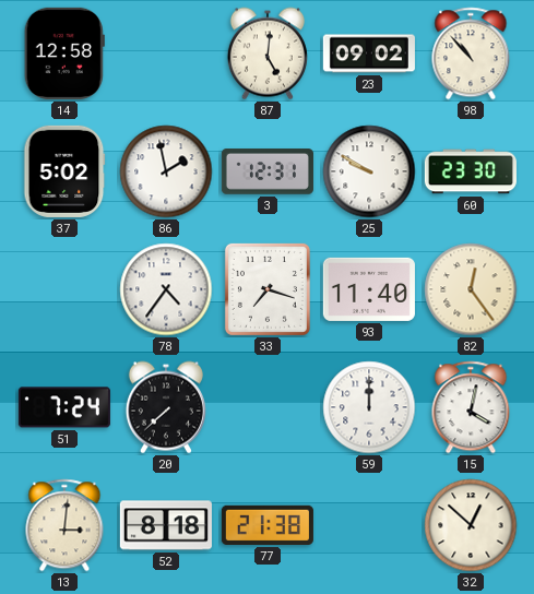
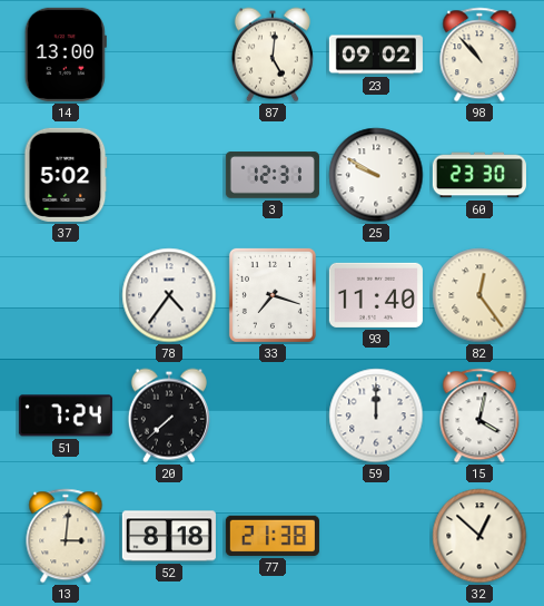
14: 12:58 -> 13:00
86: 1:58 -> none
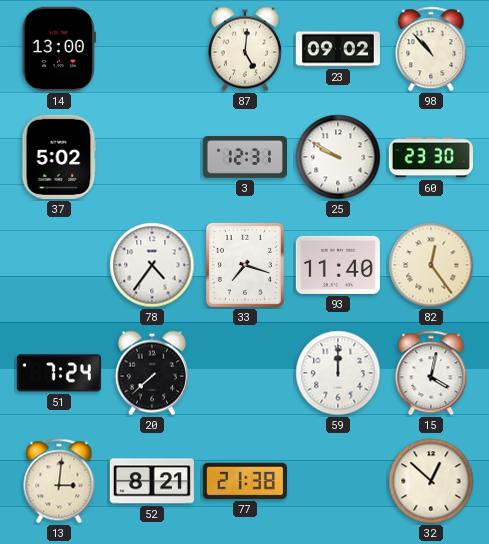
52: 8:18 -> 8:21
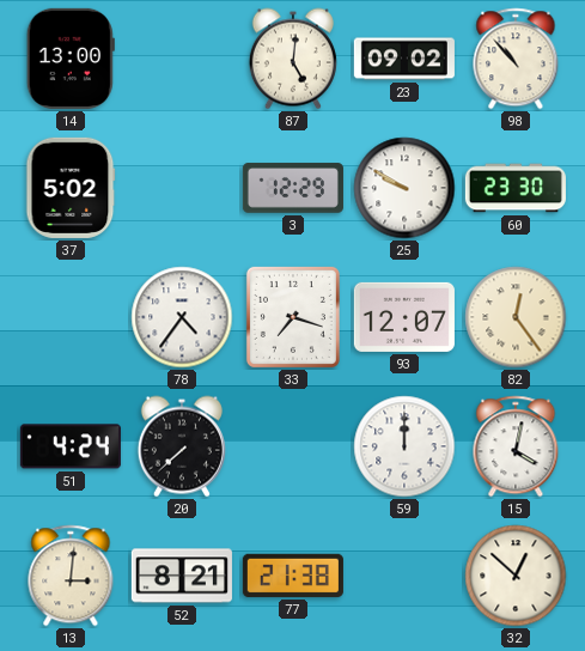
3: 12:31 -> 12:29
93: 11:40 -> 12:07
51: 7:24 -> 4:24
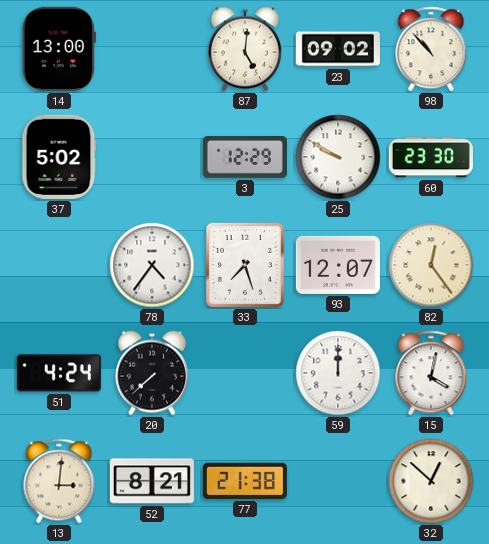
33: 7:18 -> 7:27
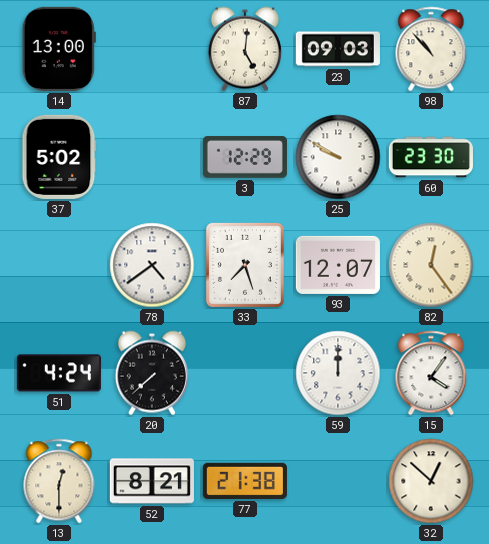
23: 09:02 -> 09:03
78: 4:36 -> 4:39
15: 4:02 -> 4:06
13: 3:01 -> 12:30
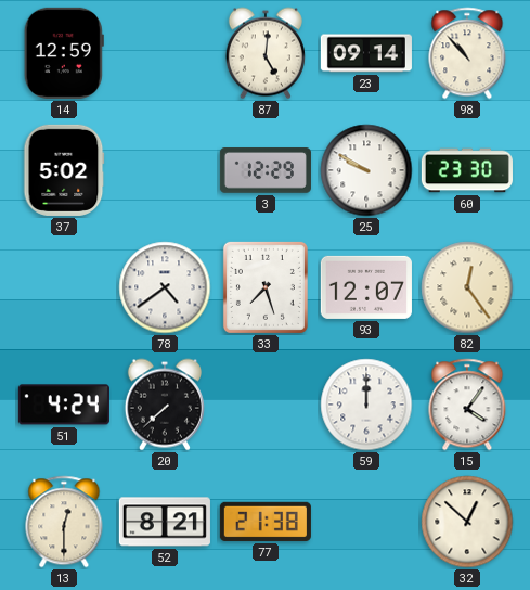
14: 13:00 -> 12:59
23: 09:03 -> 09:14
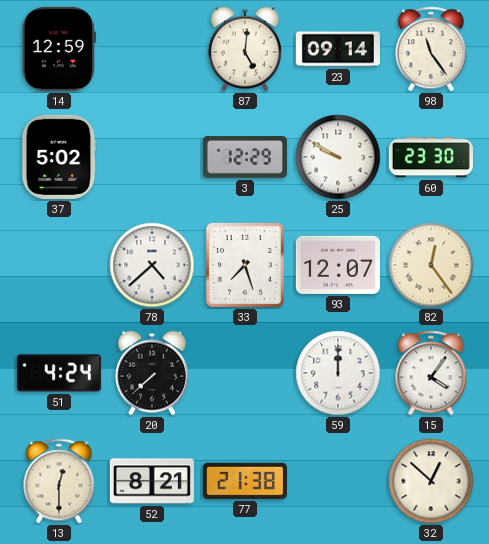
98: 10:53 -> 11:24
78: 4:39 -> 4:38
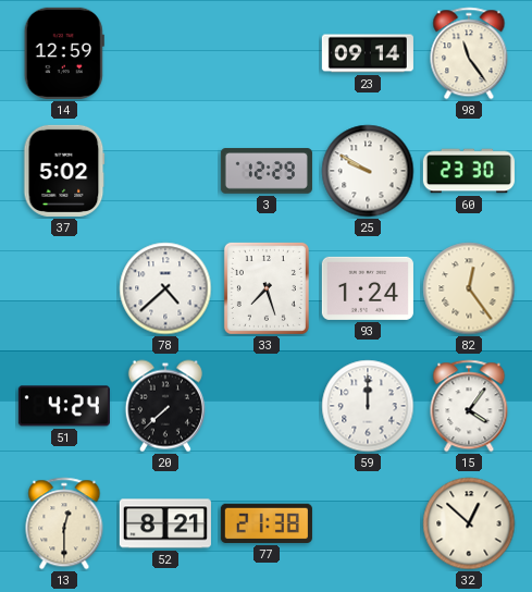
87: 5:01 -> none
93: 12:07 -> 1:24
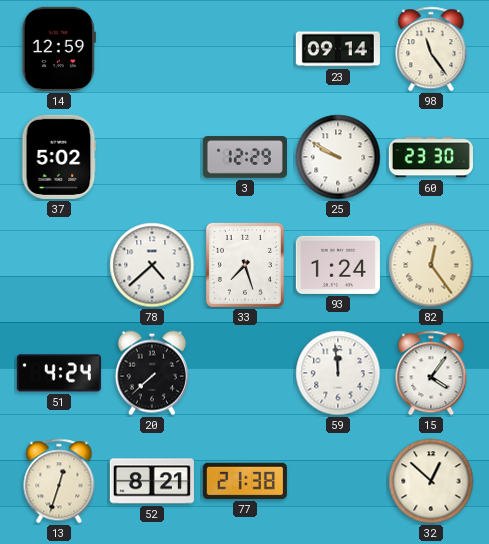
59: 12:00 -> 11:59
13: 12:30 -> 12:33
